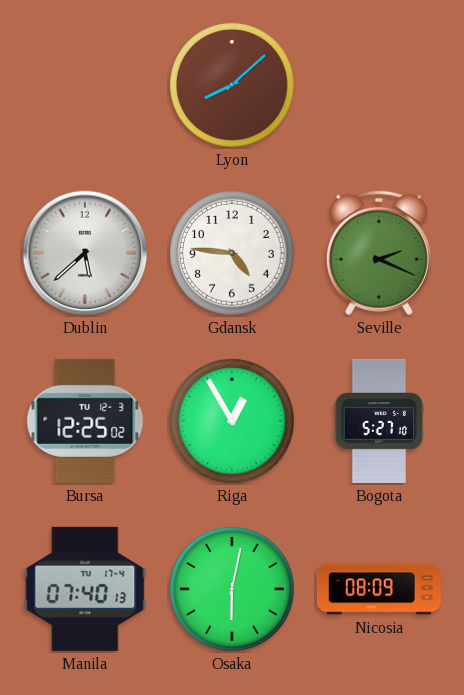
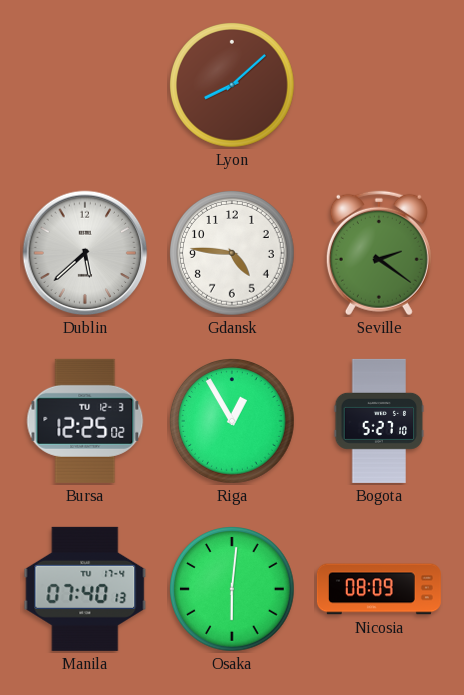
Seville: 2:19 -> 2:21
Osaka: 6:02 -> 6:01
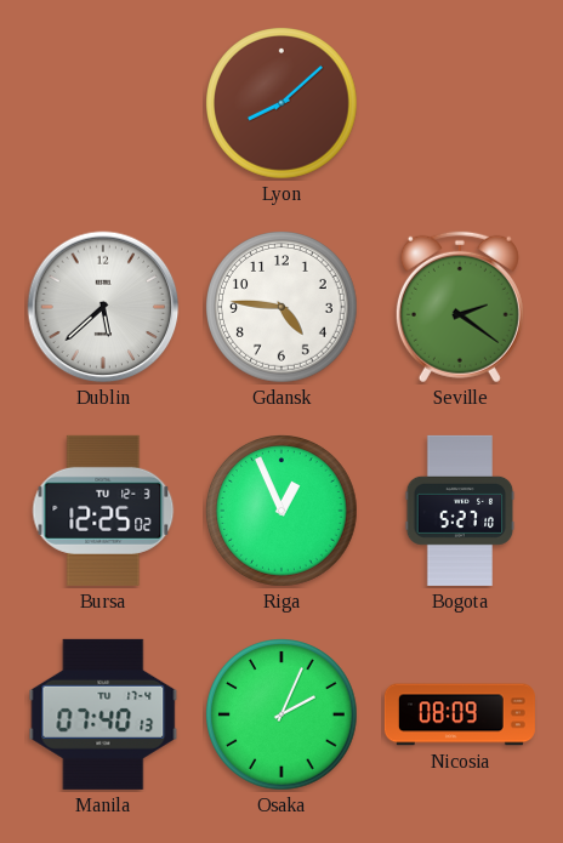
Riga: 12:55 -> 12:56
Osaka: 6:01 -> 2:04
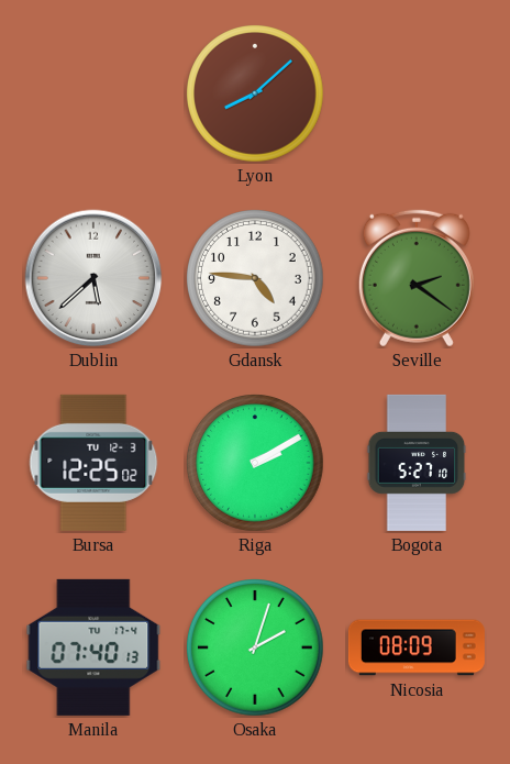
Riga: 12:56 -> 2:10
Osaka: 2:04 -> 2:03
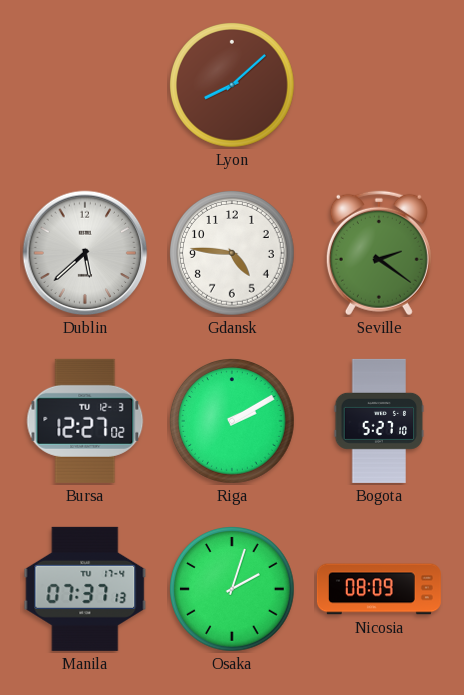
Bursa: 12:25 -> 12:27
Manila: 07:40 -> 07:37
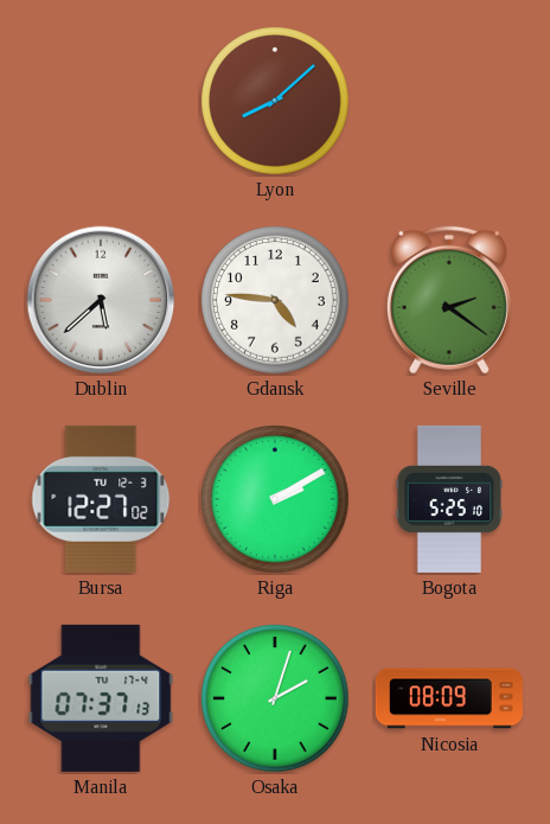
Bogota: 5:27 -> 5:25
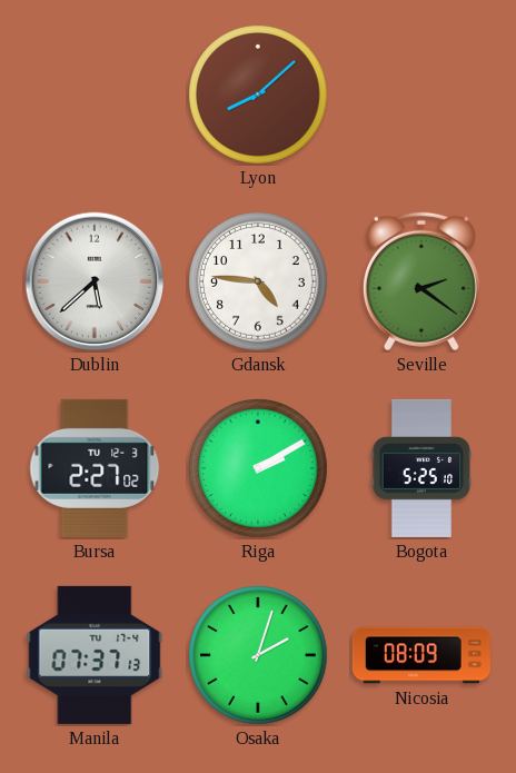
Bursa: 12:27 -> 2:27
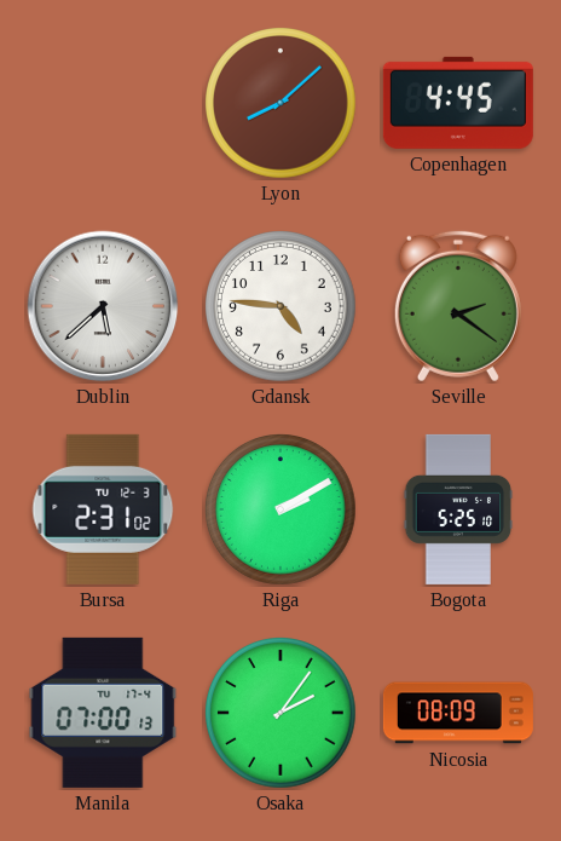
Copenhagen: none -> 4:45
Bursa: 2:27 -> 2:31
Manila: 07:37 -> 07:00
Osaka: 2:03 -> 2:06
